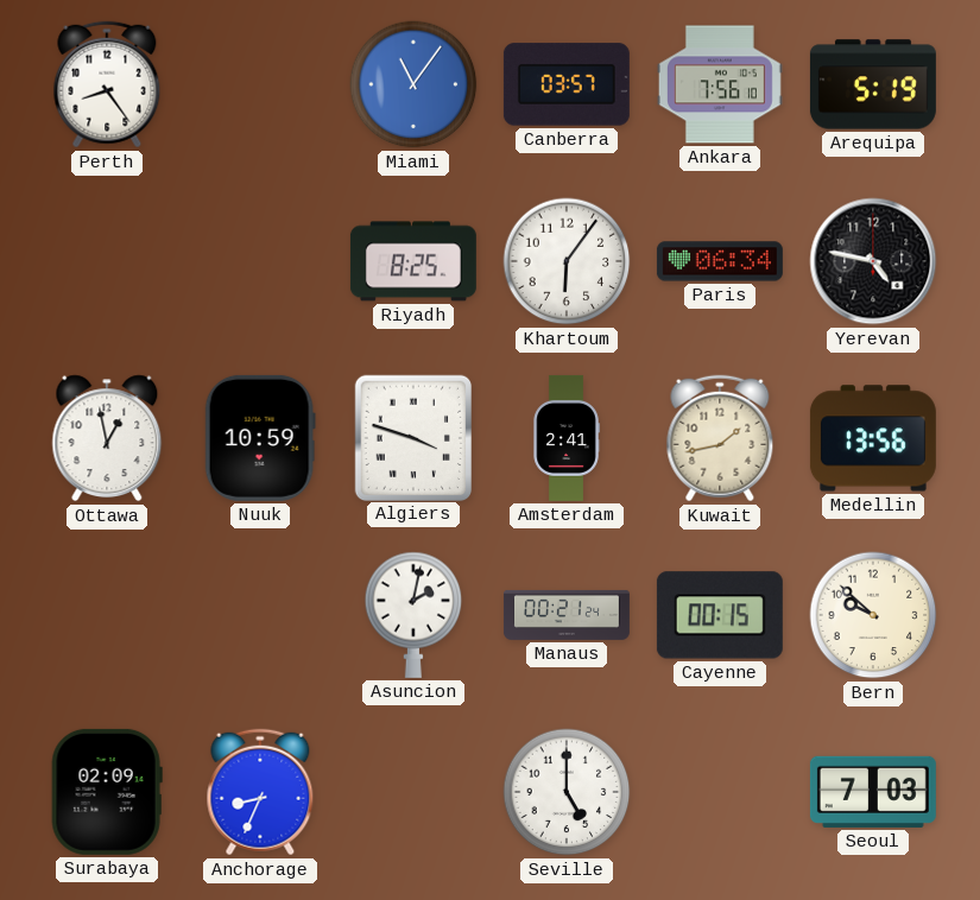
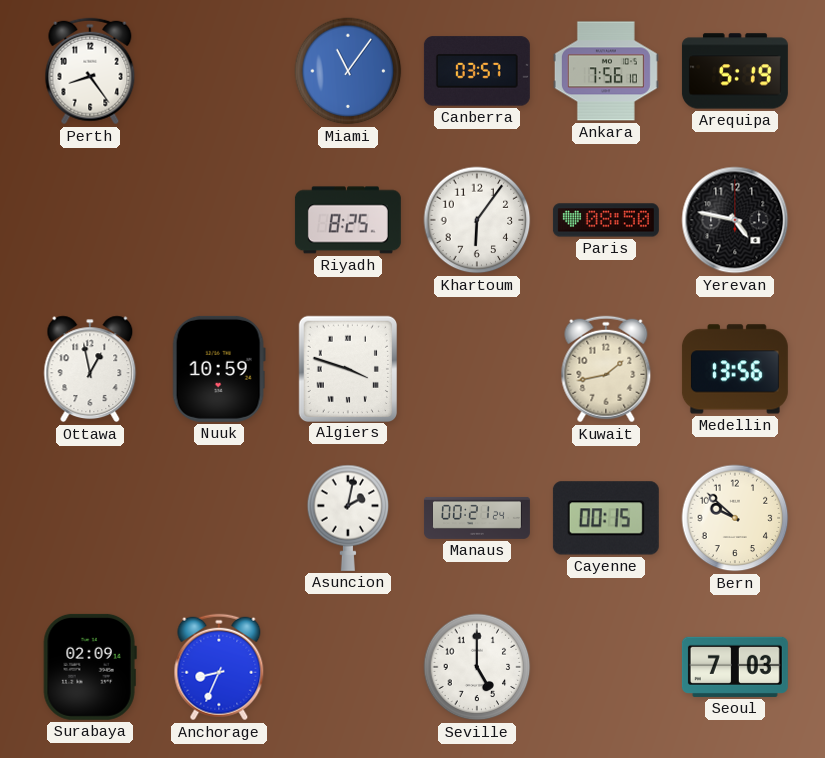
Paris: 06:34 -> 08:50
Amsterdam: 2:41 -> none
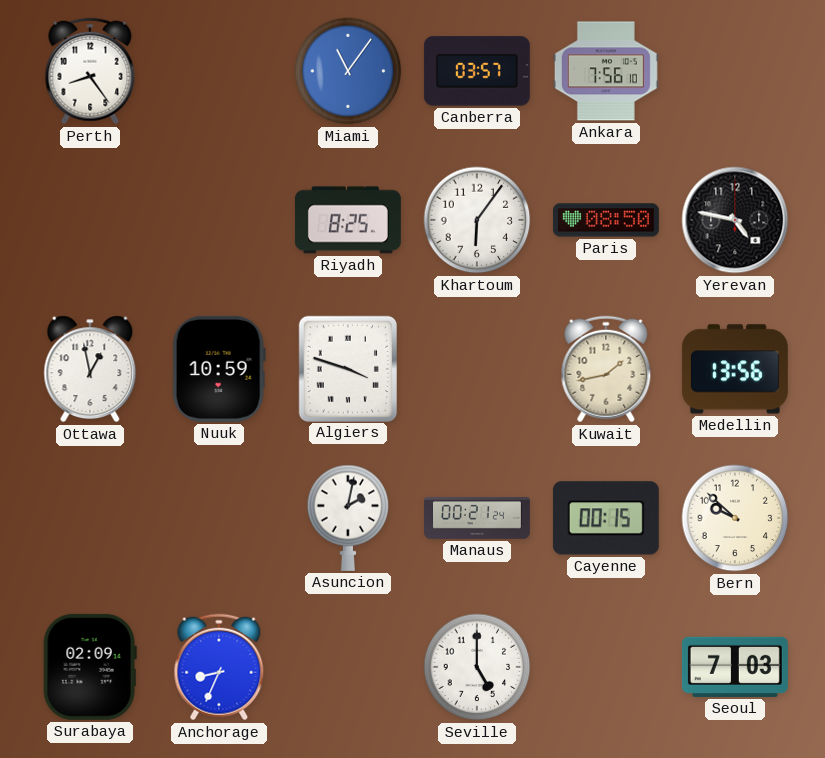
Arequipa: 5:19 -> none
